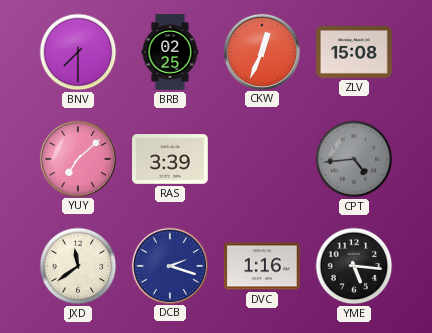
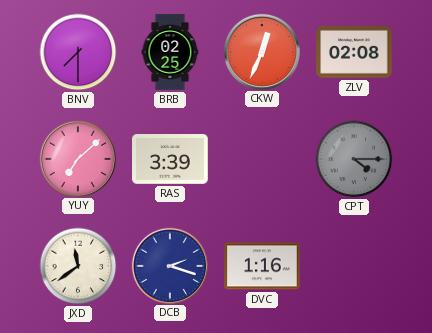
ZLV: 15:08 -> 02:08
CPT: 4:44 -> 4:15
YME: 5:16 -> none
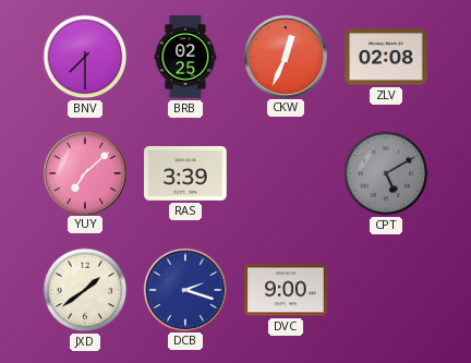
CPT: 4:15 -> 5:10
JXD: 11:39 -> 1:39
DVC: 1:16 -> 9:00
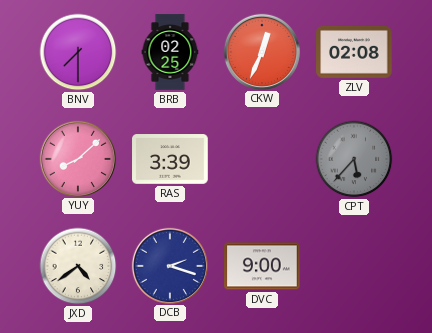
YUY: 7:08 -> 8:08
CPT: 5:10 -> 5:37
JXD: 1:39 -> 4:39
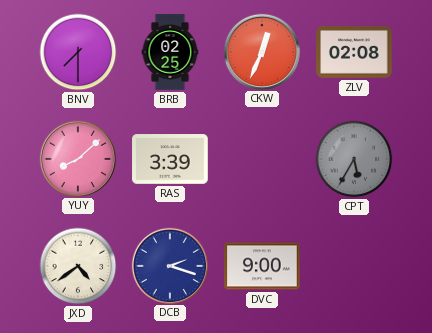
CPT: 5:37 -> 5:35
